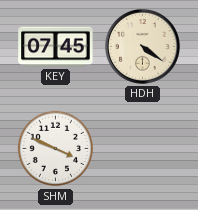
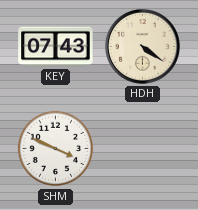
KEY: 07:45 -> 07:43
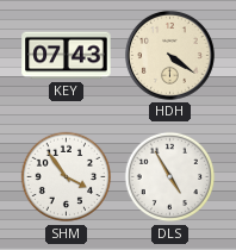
SHM: 3:49 -> 3:54
DLS: none -> 4:55
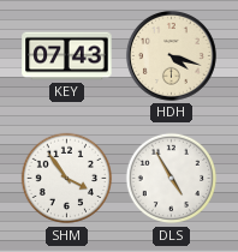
HDH: 4:21 -> 4:18
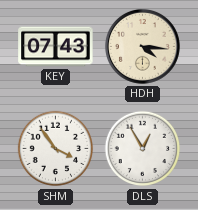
HDH: 4:18 -> 4:16
DLS: 4:55 -> 12:55
